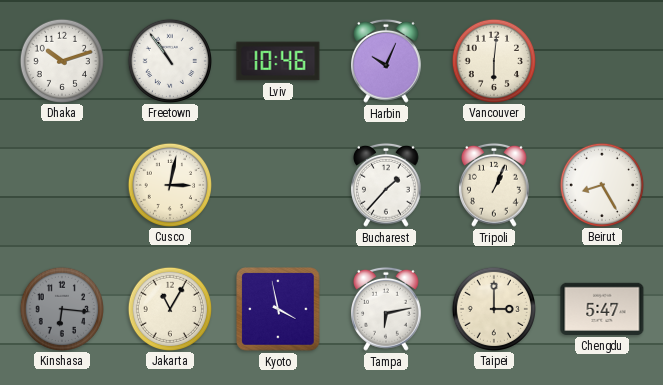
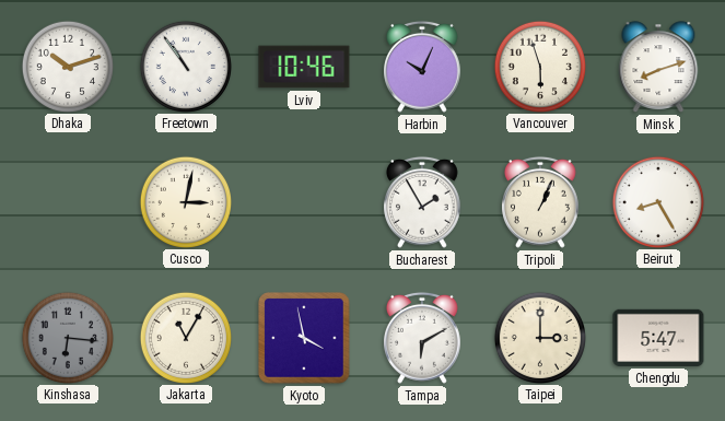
Vancouver: 6:01 -> 5:57
Minsk: none -> 8:12
Bucharest: 1:37 -> 1:55
Tampa: 6:13 -> 6:10
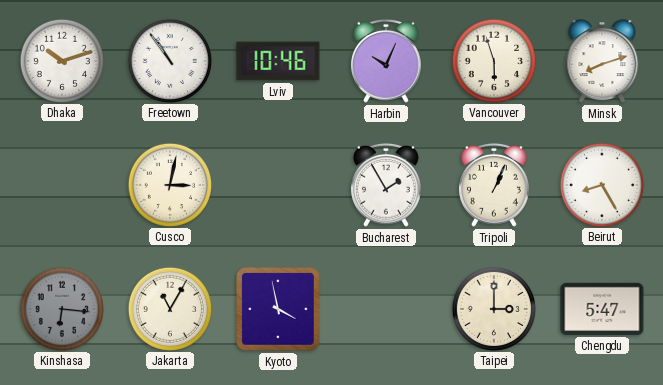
Tampa: 6:10 -> none
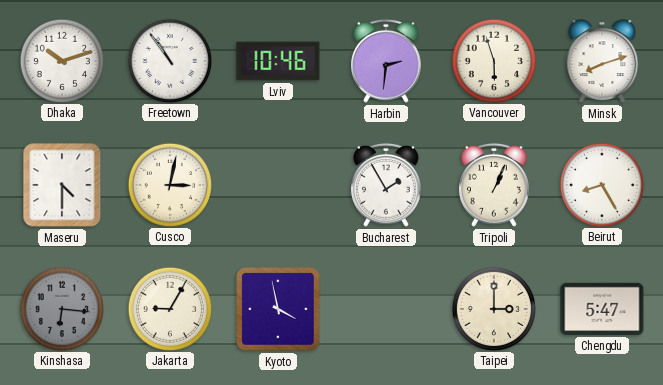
Harbin: 10:04 -> 2:31
Maseru: none -> 4:30
Jakarta: 11:05 -> 9:05
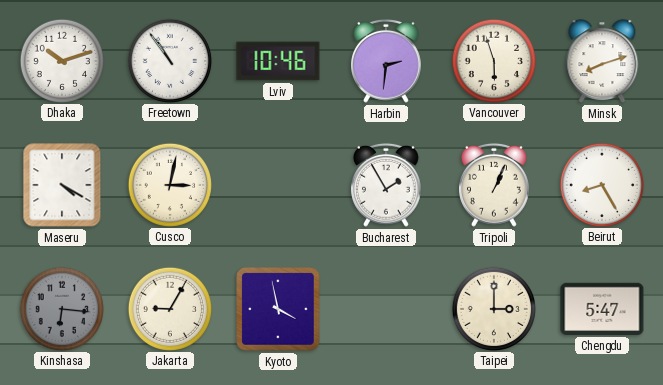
Maseru: 4:30 -> 4:20
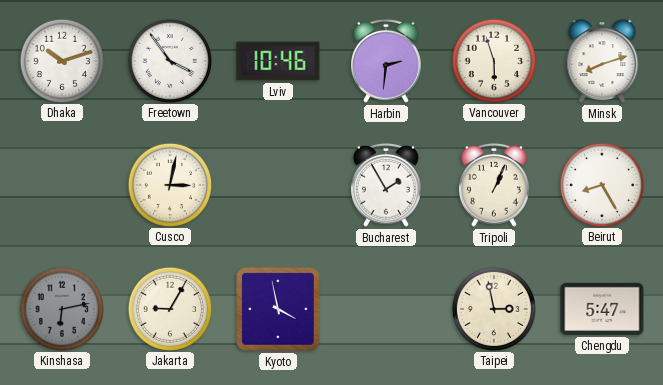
Freetown: 10:54 -> 3:54
Maseru: 4:20 -> none
Kinshasa: 6:16 -> 6:13
Taipei: 3:00 -> 2:58
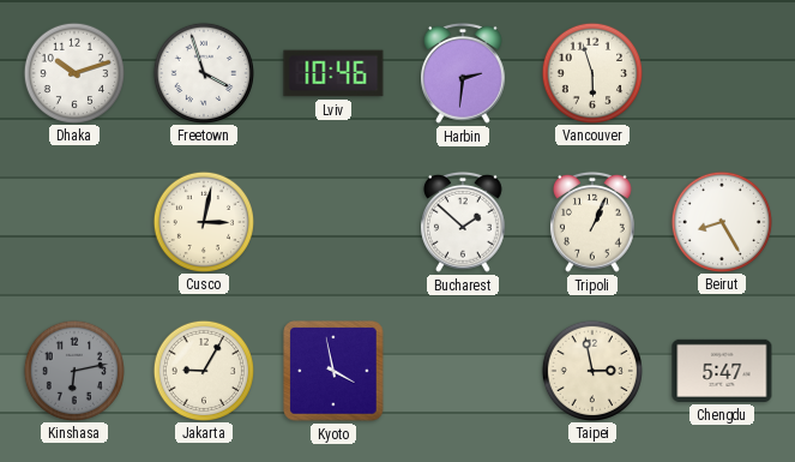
Freetown: 3:54 -> 3:57
Minsk: 8:12 -> none
Bucharest: 1:55 -> 1:52
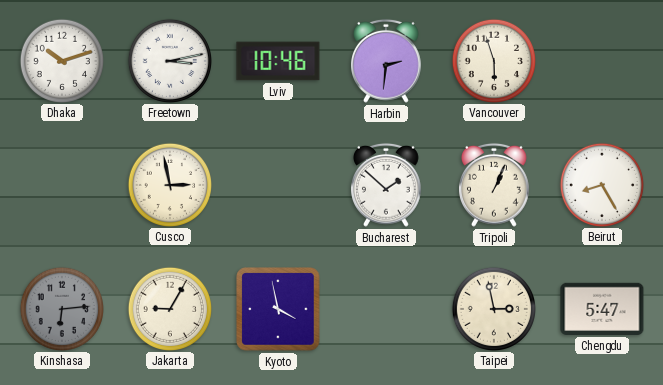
Freetown: 3:57 -> 3:13
Cusco: 3:02 -> 2:58
Kinshasa: 6:13 -> 6:14
